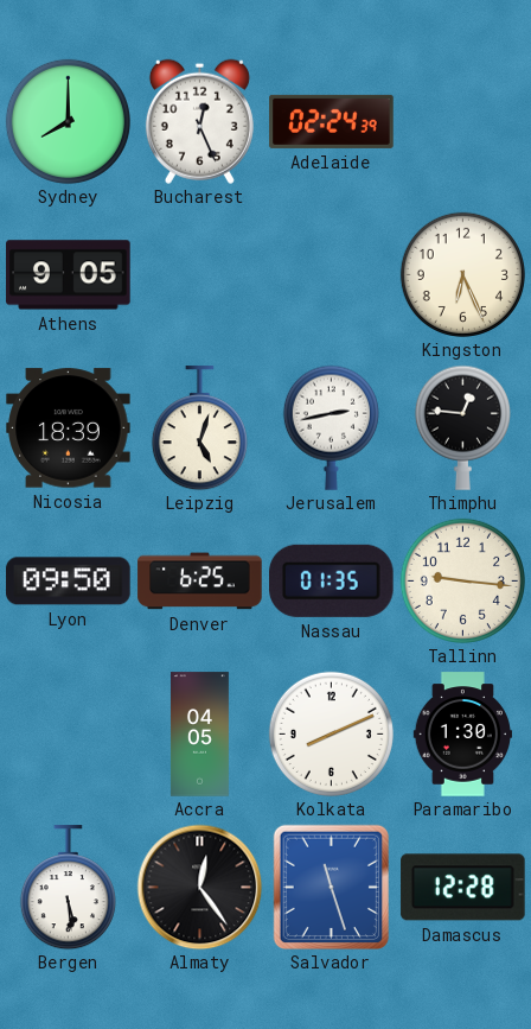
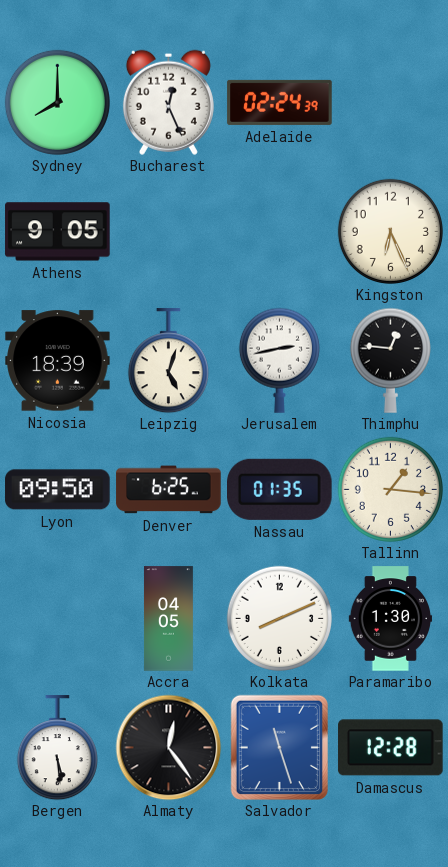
Tallinn: 9:16 -> 1:16
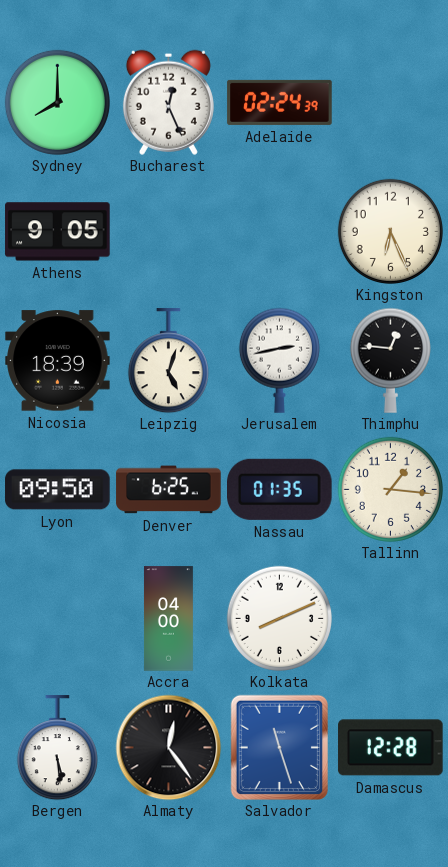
Accra: 04:05 -> 04:00
Paramaribo: 1:30 -> none
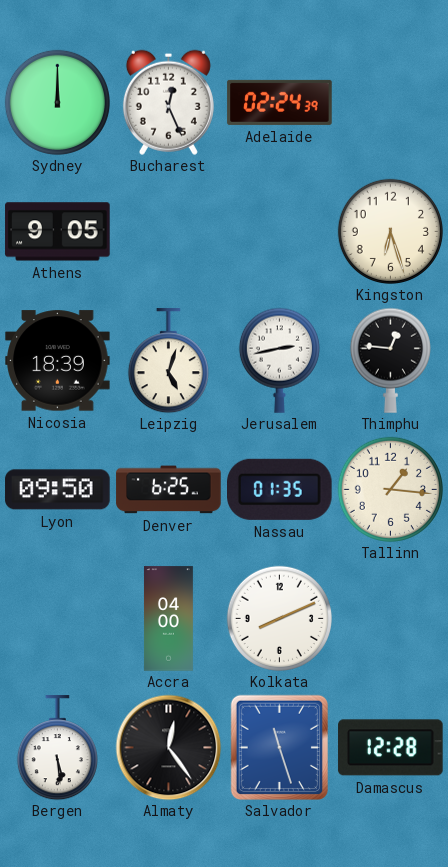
Sydney: 8:00 -> 12:00
Kingston: 6:26 -> 6:27
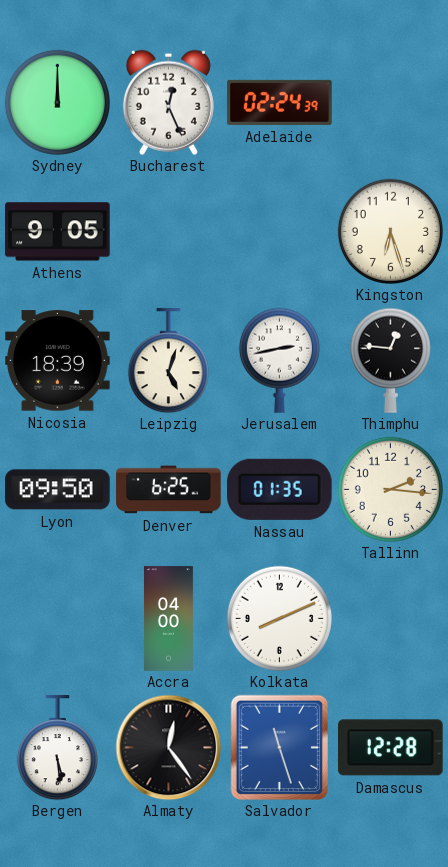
Tallinn: 1:16 -> 2:16
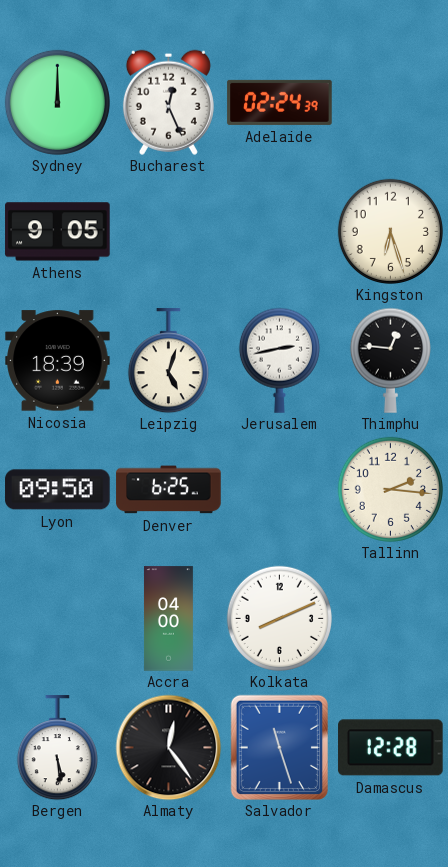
Nassau: 01:35 -> none
